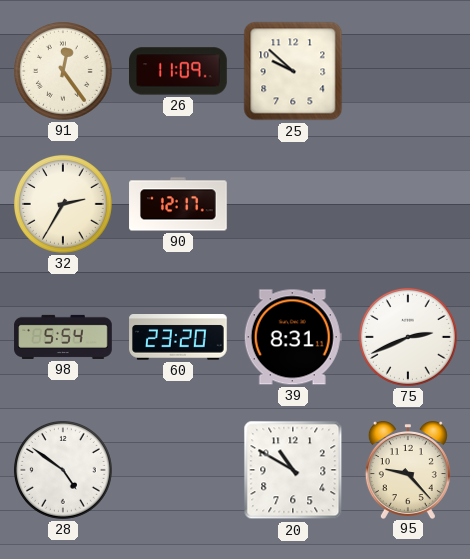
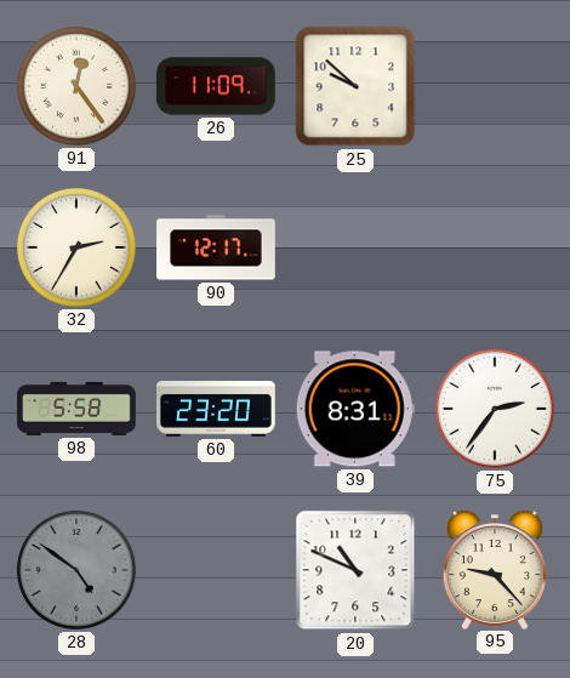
98: 5:54 -> 5:58
75: 2:41 -> 2:36
28 dial: white -> grey
20: 10:50 -> 10:49
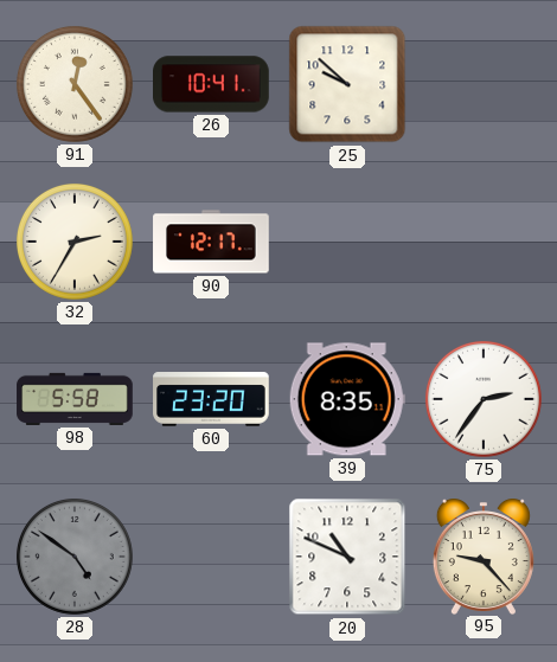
26: 11:09 -> 10:41
39: 8:31 -> 8:35
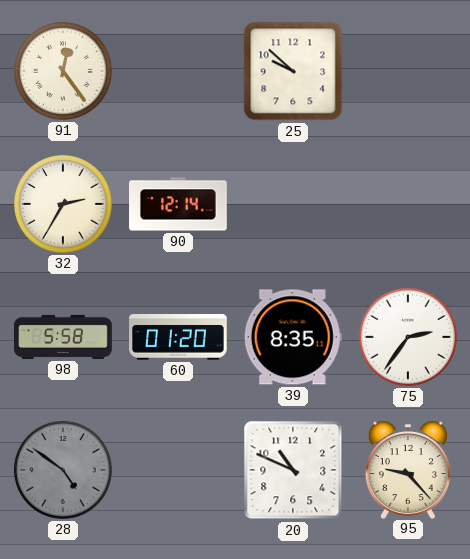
26: 10:41 -> none
90: 12:17 -> 12:14
60: 23:20 -> 01:20
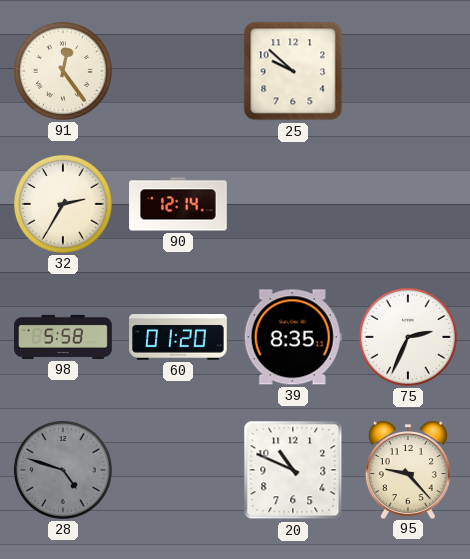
75: 2:36 -> 2:34
28: 4:51 -> 4:48
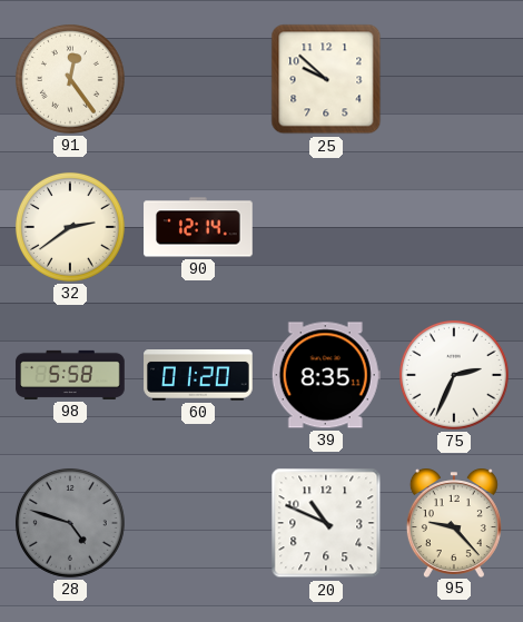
32: 2:35 -> 2:39
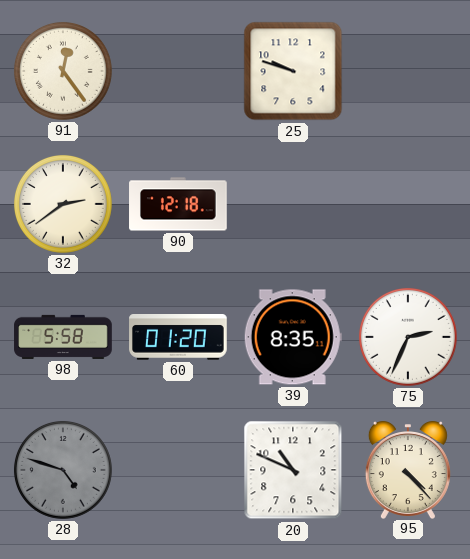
25: 9:52 -> 9:48
90: 12:14 -> 12:18
95: 9:23 -> 4:23
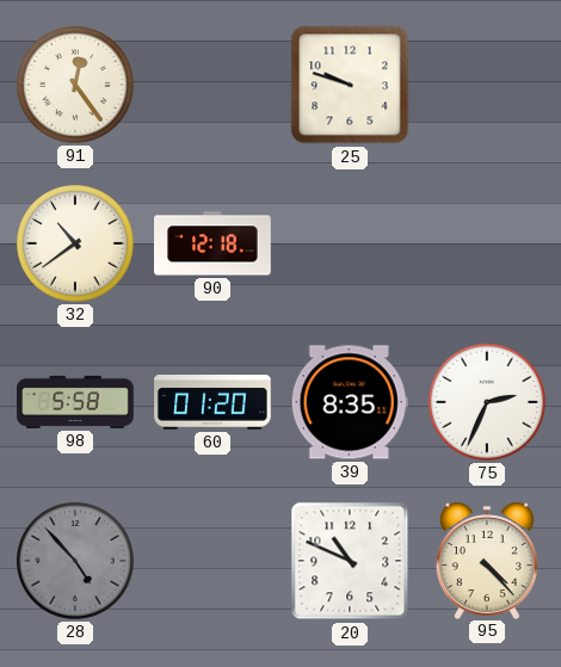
32: 2:39 -> 10:39
28: 4:48 -> 4:53
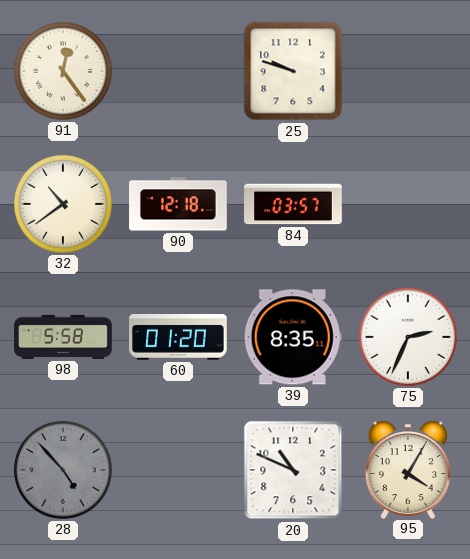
84: none -> 03:57
95: 4:23 -> 4:05
